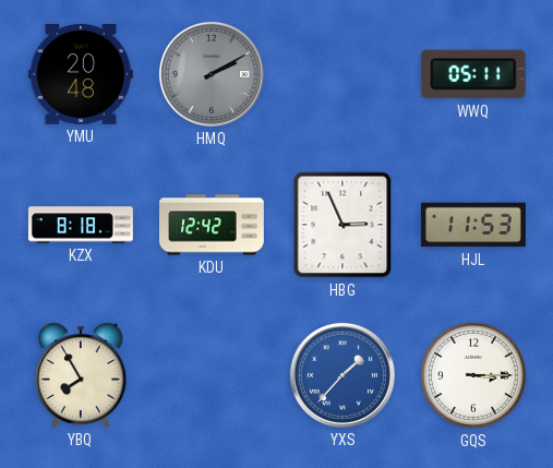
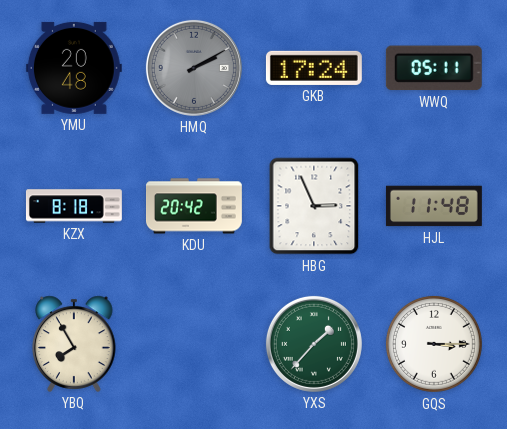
GKB: none -> 17:24
KDU: 12:42 -> 20:42
HJL: 11:53 -> 11:48
YXS dial: blue -> green
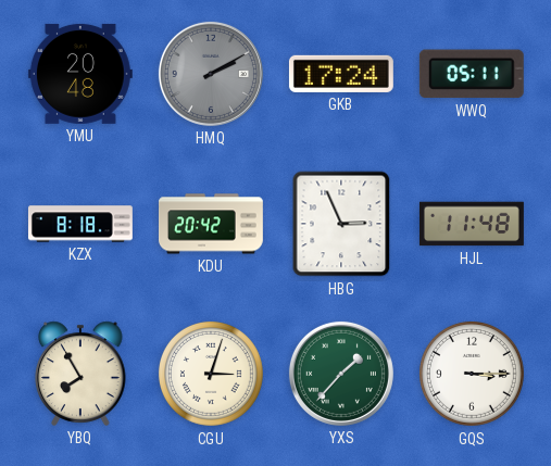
CGU: none -> 3:03
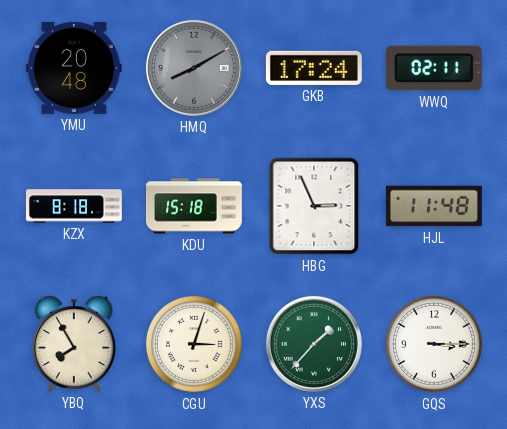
HMQ: 2:10 -> 8:10
WWQ: 05:11 -> 02:11
KDU: 20:42 -> 15:18
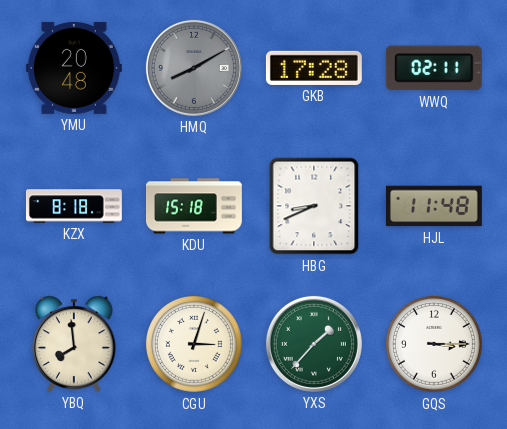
GKB: 17:24 -> 17:28
HBG: 2:56 -> 8:41
YBQ: 7:55 -> 7:59
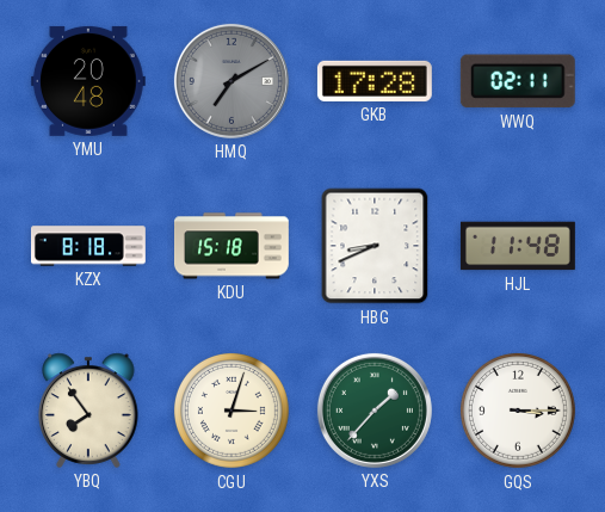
HMQ: 8:10 -> 7:10
YBQ: 7:59 -> 7:54
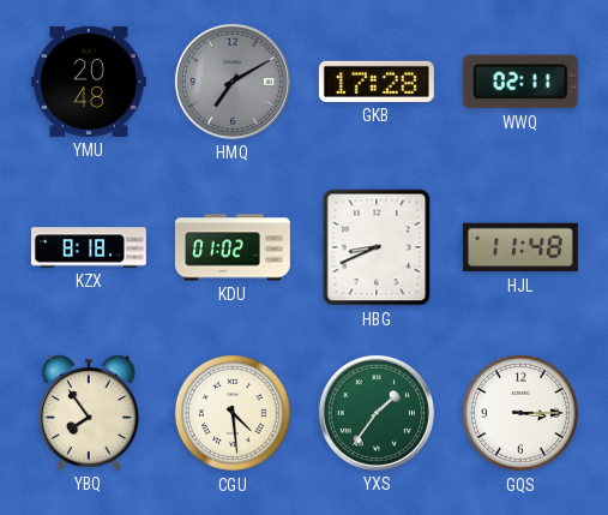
KDU: 15:18 -> 01:02
CGU: 3:03 -> 4:29
YXS: 1:37 -> 1:36
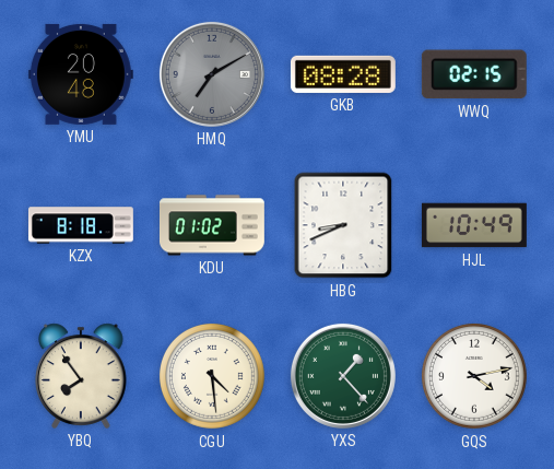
GKB: 17:28 -> 08:28
WWQ: 02:11 -> 02:15
HJL: 11:48 -> 10:49
YXS: 1:36 -> 1:23
GQS: 3:15 -> 4:13
